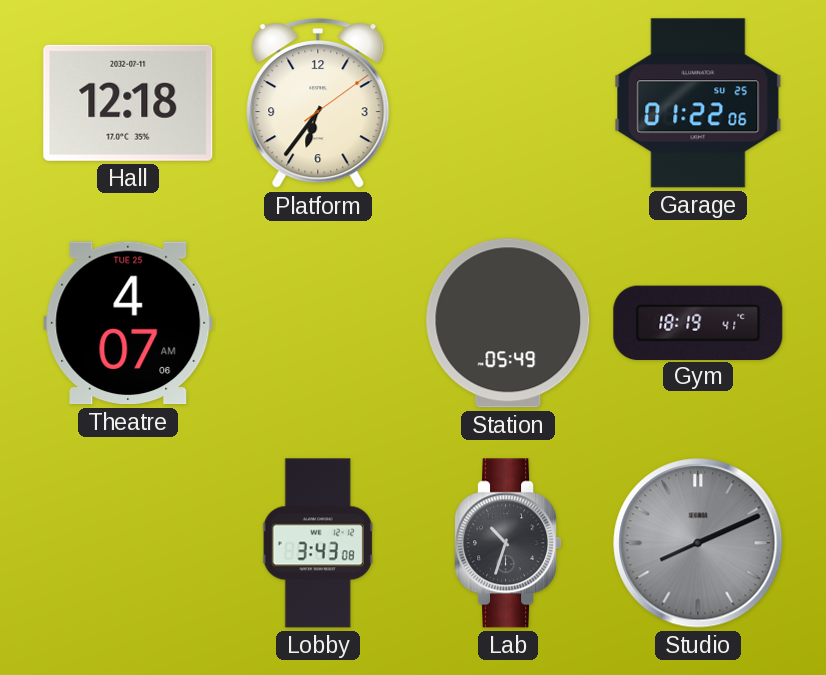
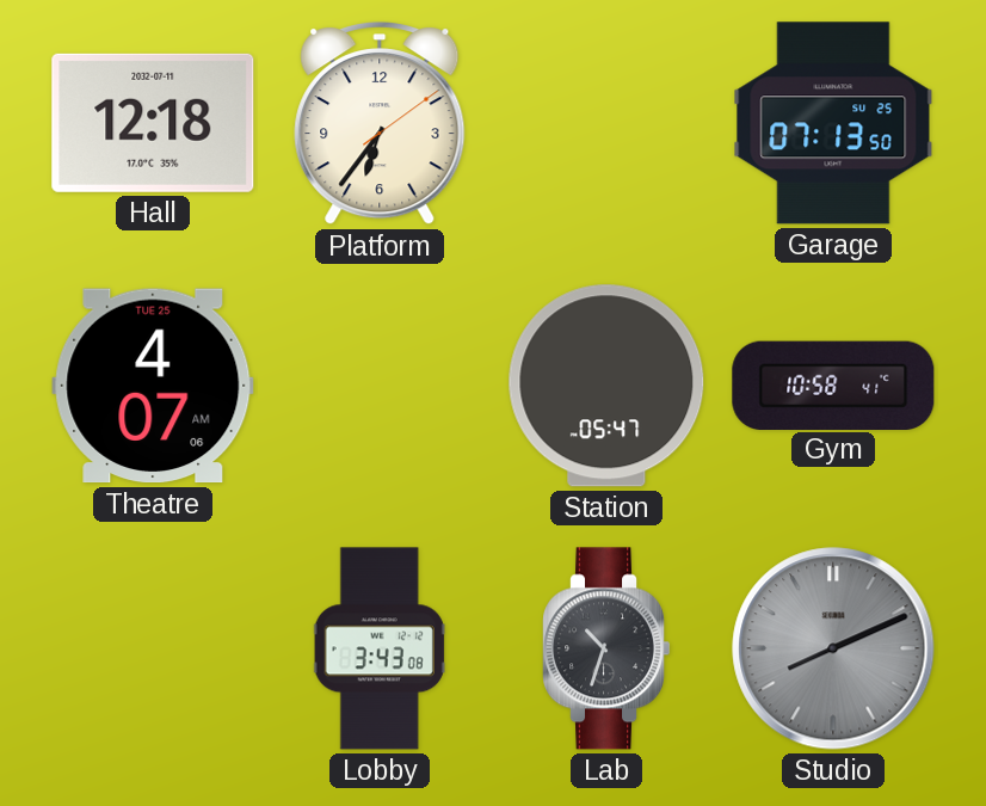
Garage: 01:22 -> 07:13
Station: 05:49 -> 05:47
Gym: 18:19 -> 10:58
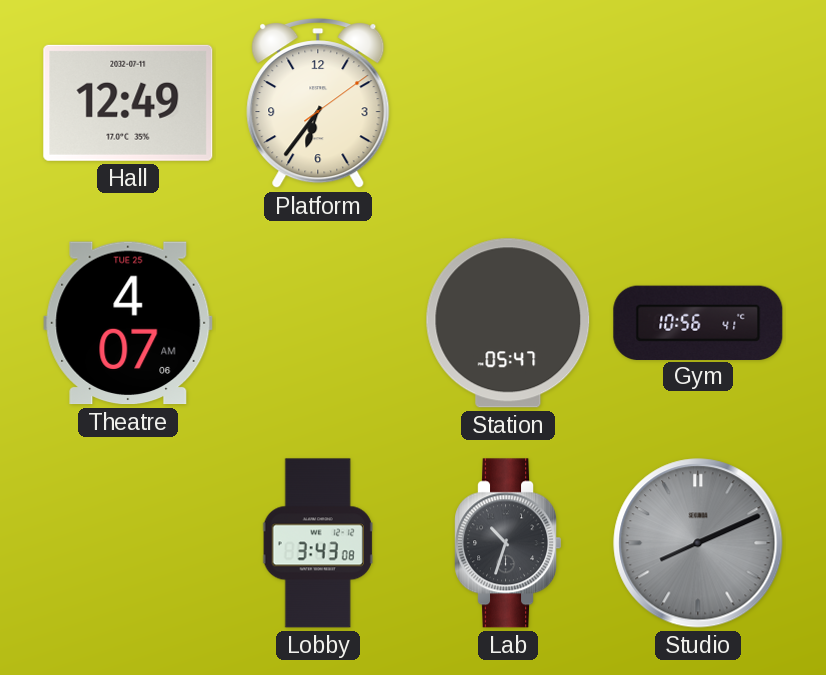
Hall: 12:18 -> 12:49
Garage: 07:13 -> none
Gym: 10:58 -> 10:56
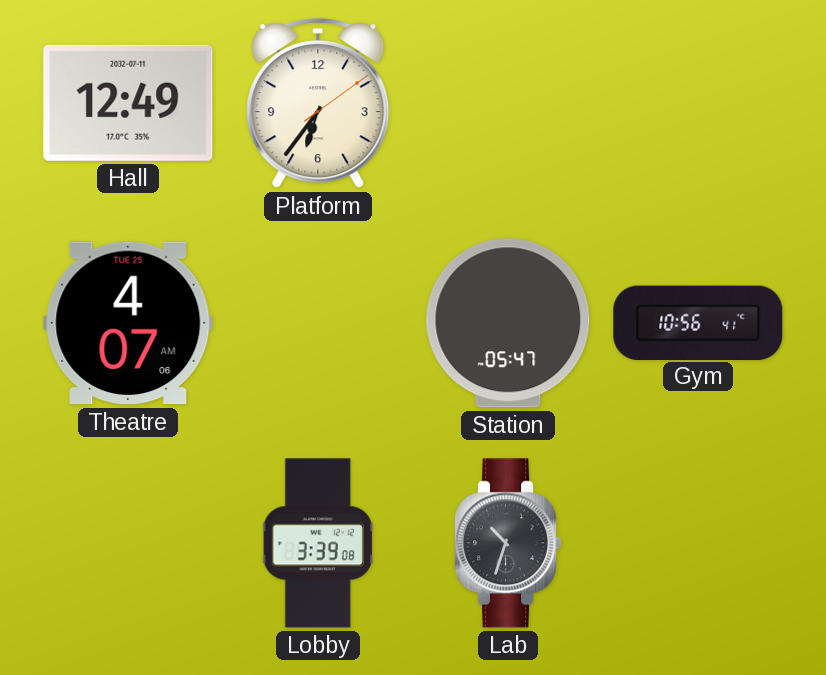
Lobby: 3:43 -> 3:39
Studio: 8:11 -> none
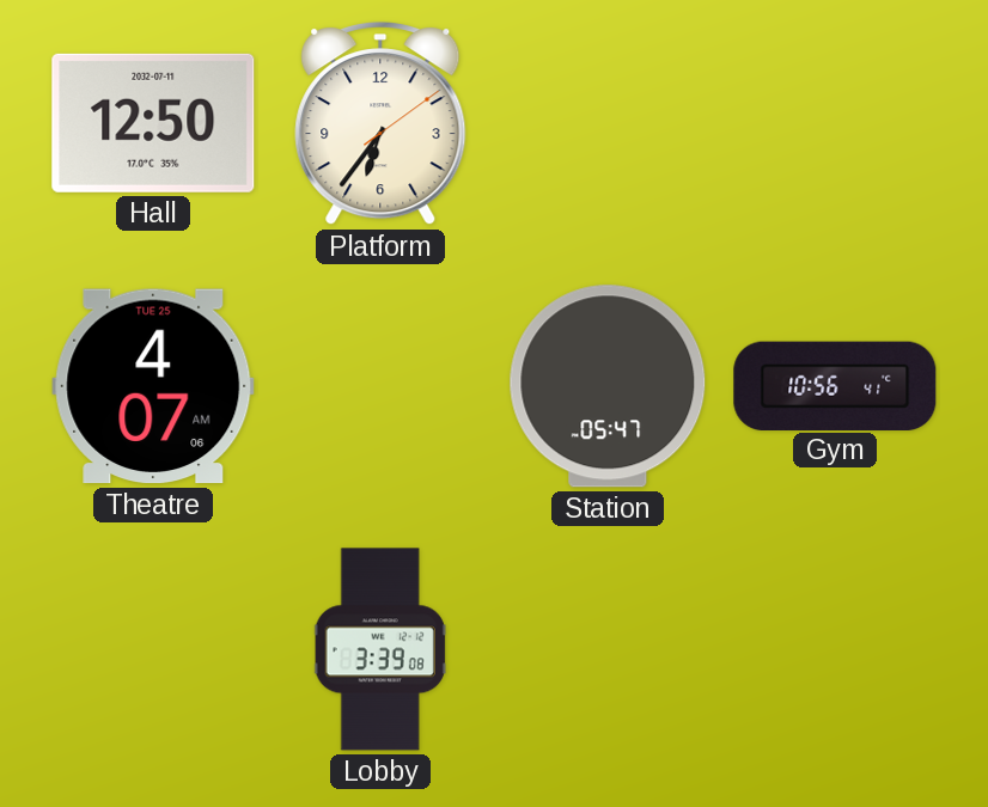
Hall: 12:49 -> 12:50
Lab: 10:33 -> none
